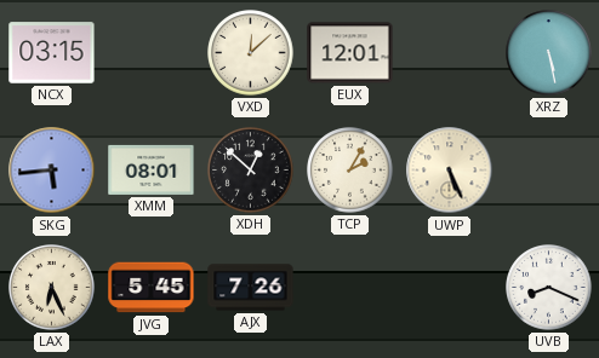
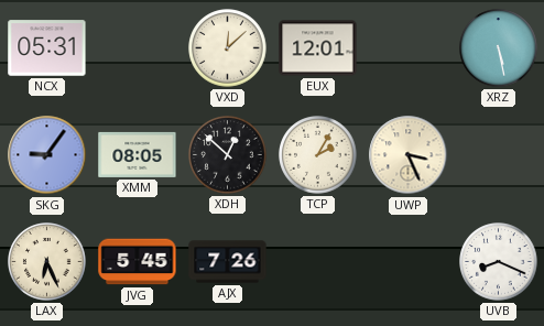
NCX: 03:15 -> 05:31
SKG: 5:44 -> 9:06
XMM: 08:01 -> 08:05
UWP: 5:26 -> 3:26
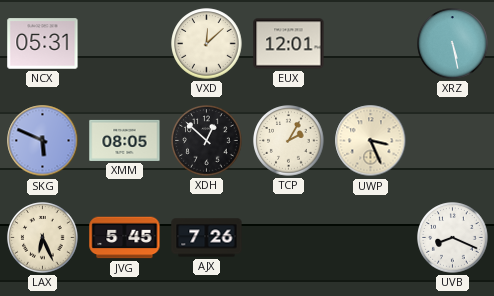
SKG: 9:06 -> 5:49
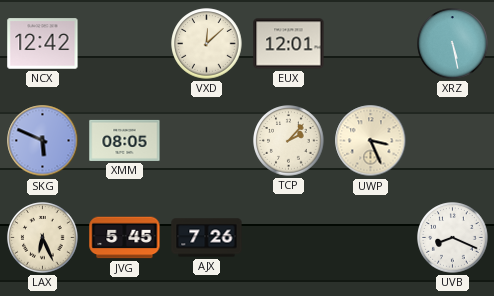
NCX: 05:31 -> 12:42
XDH: 12:52 -> none
TCP: 2:05 -> 2:07
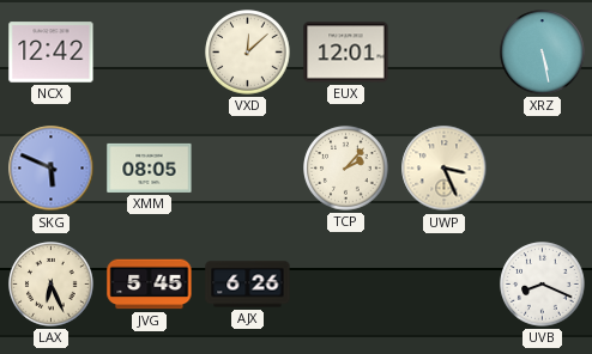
AJX: 7:26 -> 6:26
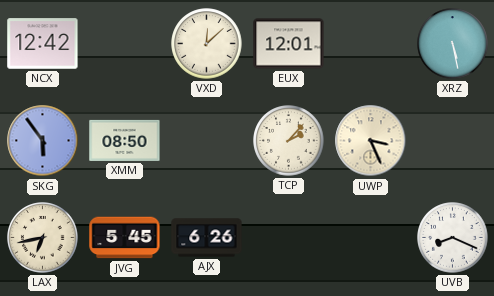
SKG: 5:49 -> 5:54
XMM: 08:05 -> 08:50
LAX: 6:26 -> 6:43
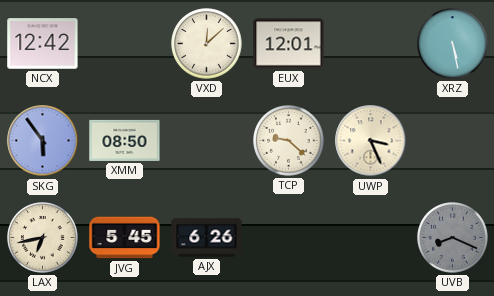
TCP: 2:07 -> 9:22
UVB dial: white -> grey
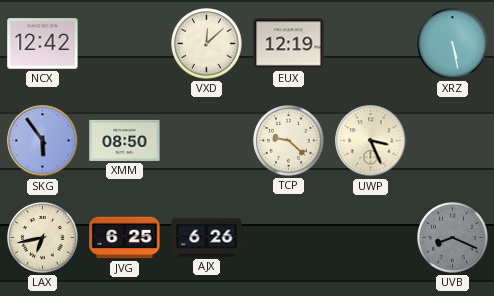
EUX: 12:01 -> 12:19
JVG: 5:45 -> 6:25
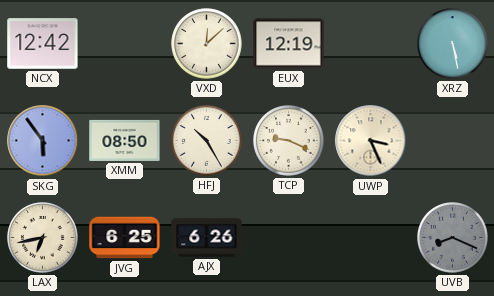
HFJ: none -> 10:25
TCP: 9:22 -> 9:19
